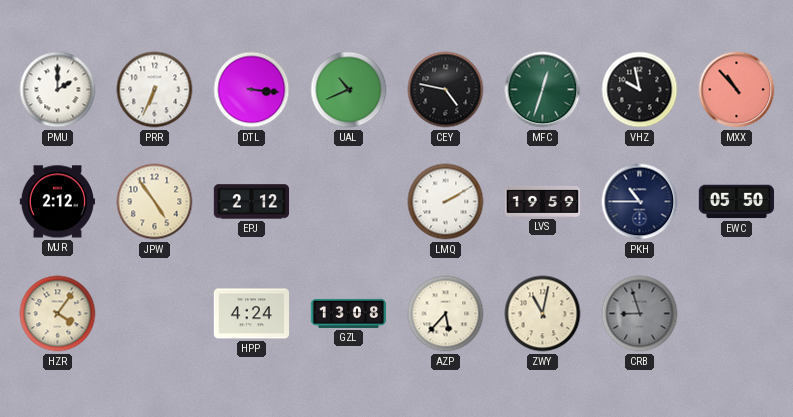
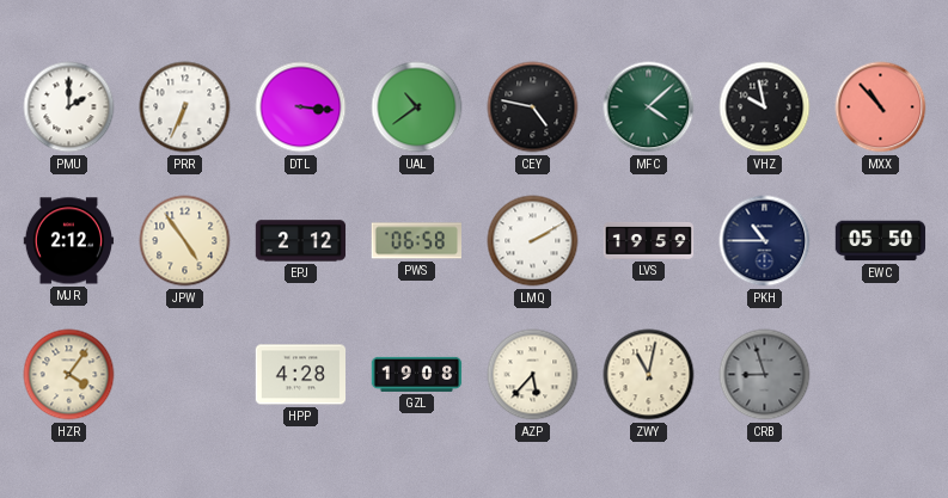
UAL: 10:41 -> 10:39
MFC: 12:33 -> 4:08
PWS: none -> 06:58
HPP: 4:24 -> 4:28
GZL: 13:08 -> 19:08
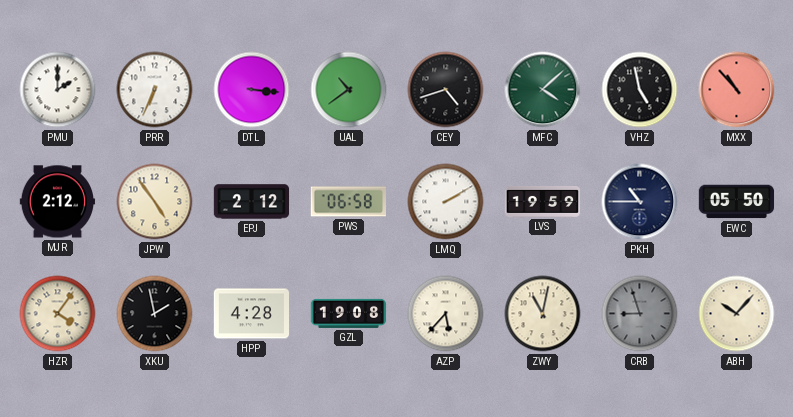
CEY: 4:47 -> 4:42
VHZ: 9:58 -> 4:58
XKU: none -> 1:58
ABH: none -> 10:07
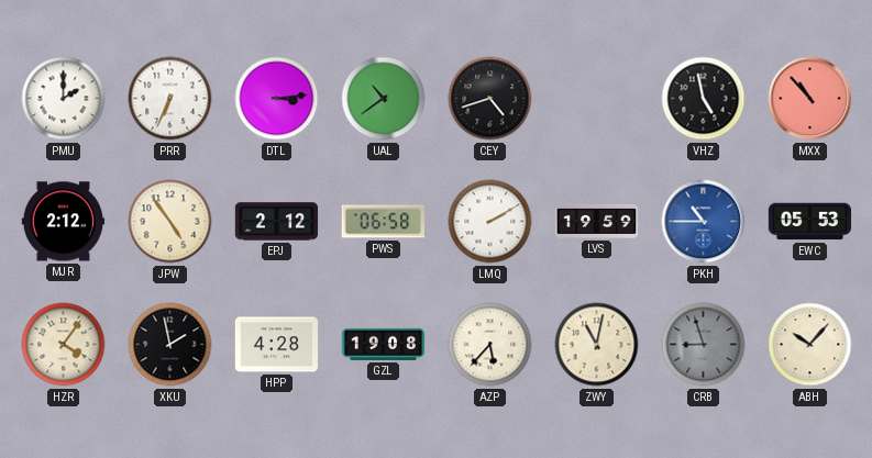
DTL: 3:16 -> 3:14
MFC: 4:08 -> none
PKH dial: navy -> blue
EWC: 05:50 -> 05:53
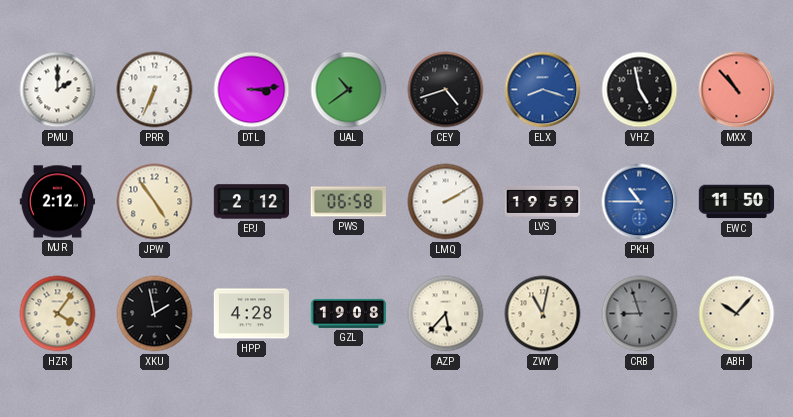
ELX: none -> 8:18
EWC: 05:53 -> 11:50
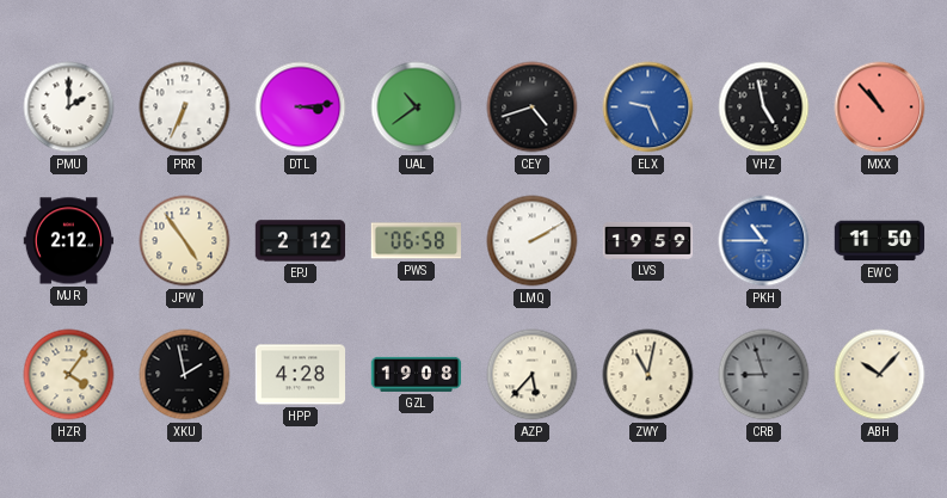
ELX: 8:18 -> 9:26
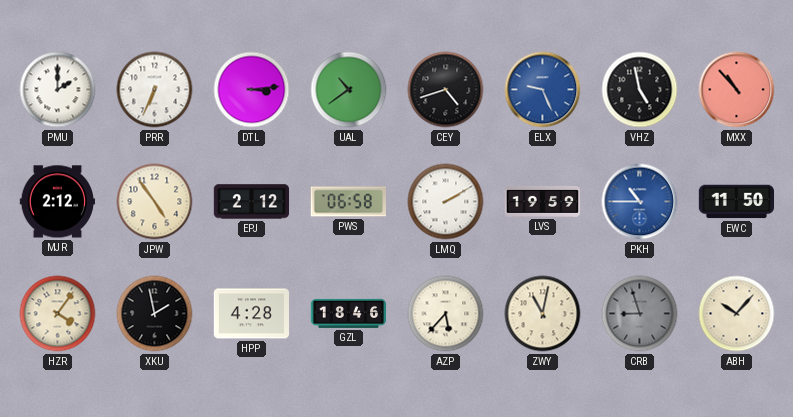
GZL: 19:08 -> 18:46
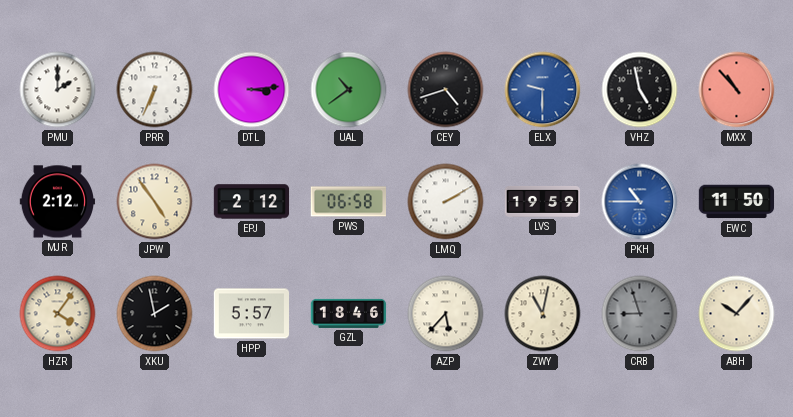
ELX: 9:26 -> 9:30
HPP: 4:28 -> 5:57
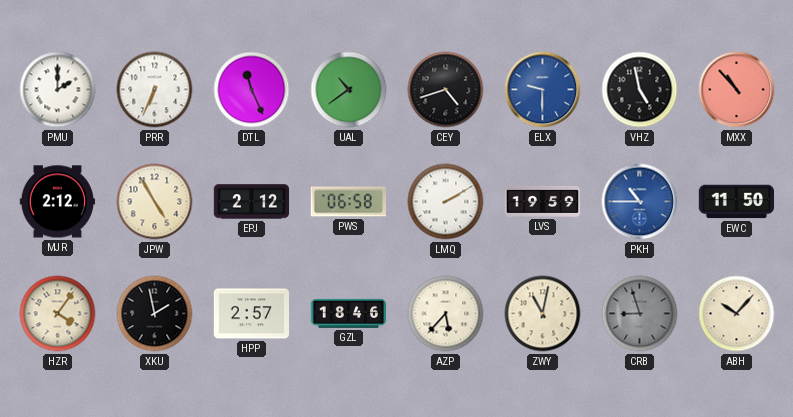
DTL: 3:14 -> 11:26
JPW: 4:54 -> 4:55
HPP: 5:57 -> 2:57
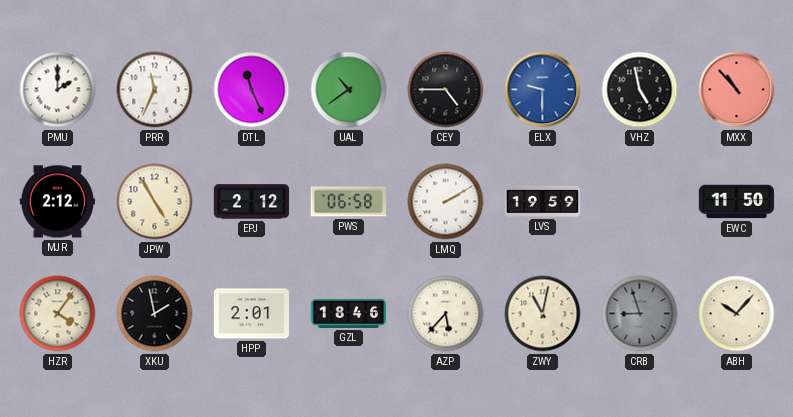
PRR: 6:34 -> 11:34
CEY: 4:42 -> 4:45
PKH: 10:45 -> none
HPP: 2:57 -> 2:01
